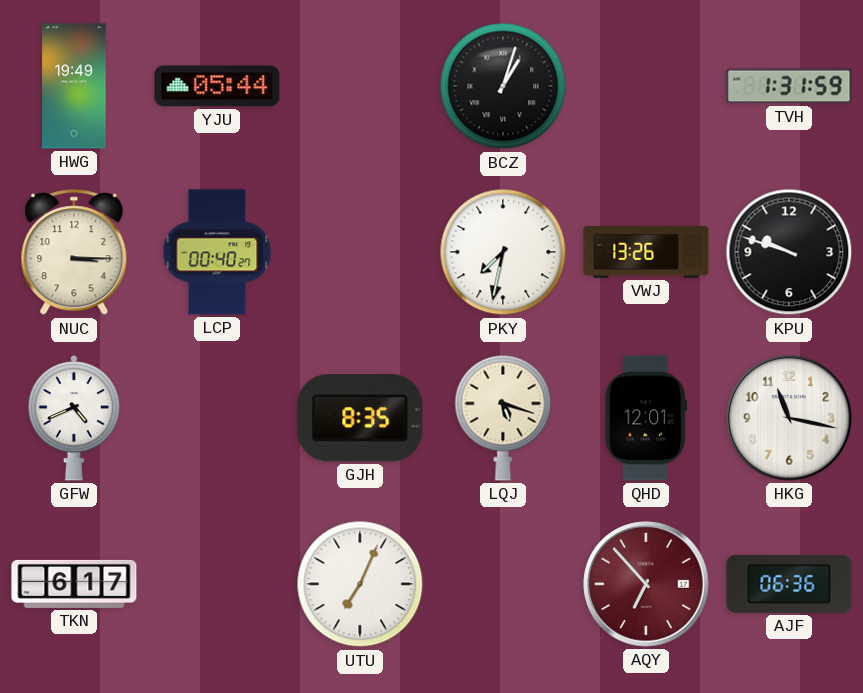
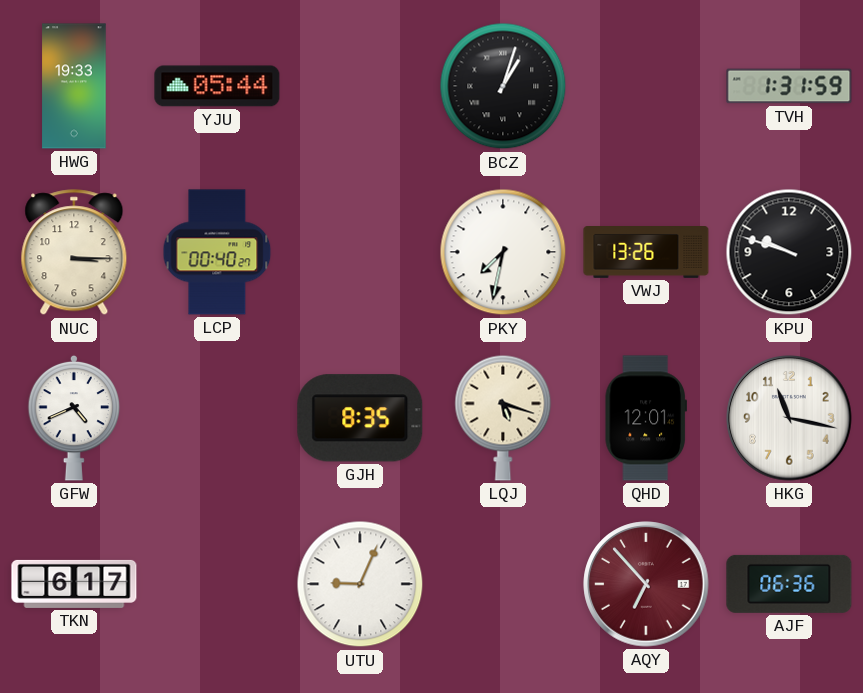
HWG: 19:49 -> 19:33
UTU: 7:04 -> 9:04
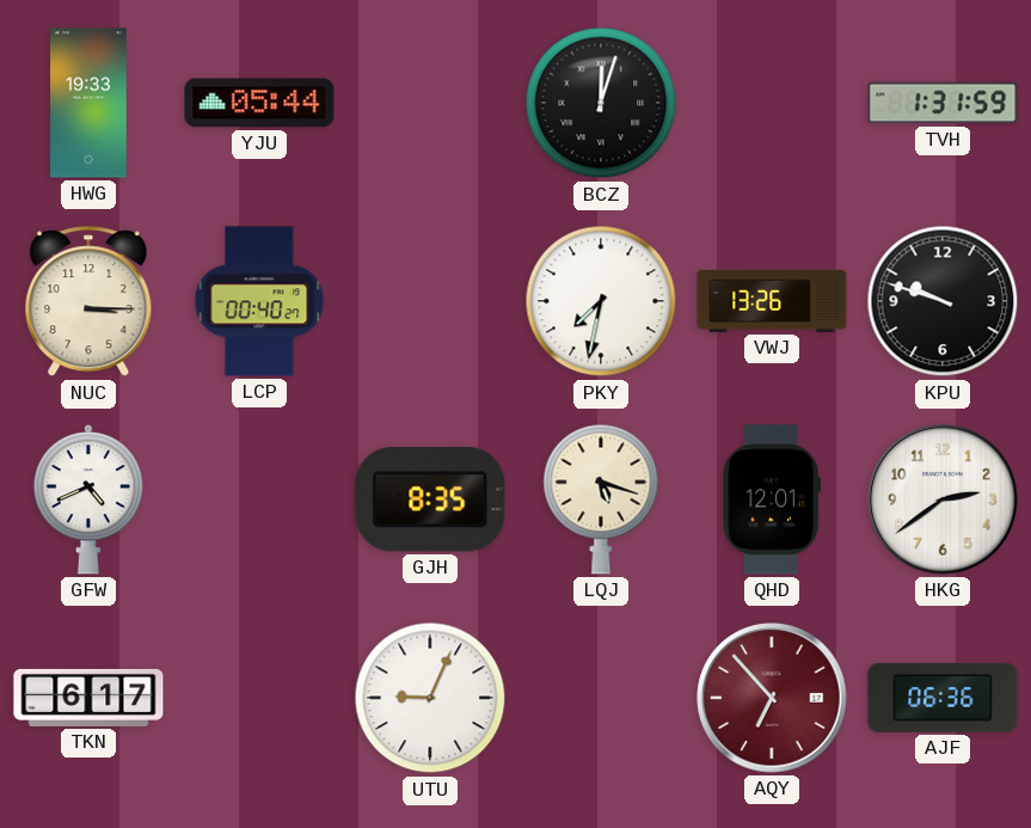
BCZ: 1:03 -> 12:03
HKG: 11:17 -> 2:39
